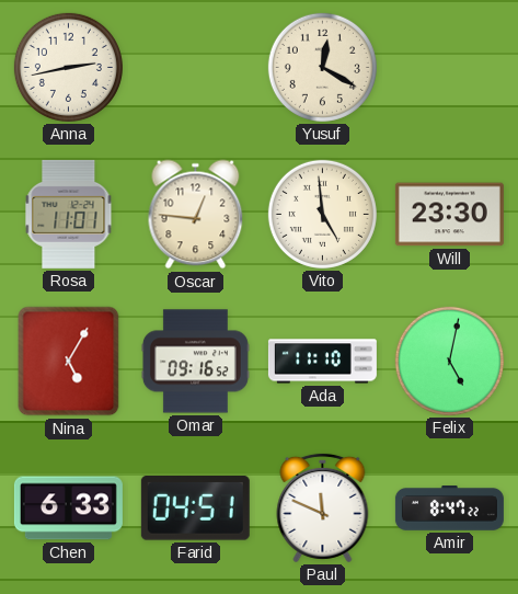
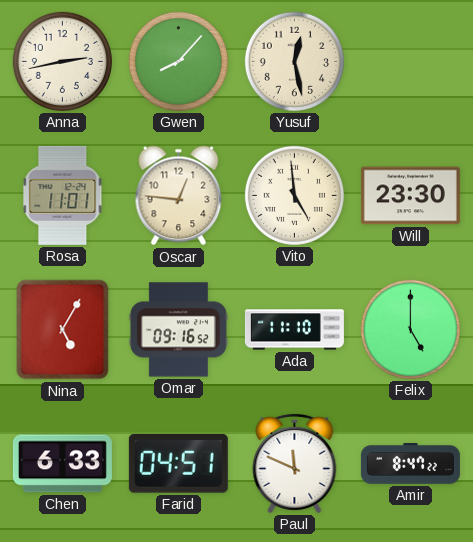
Gwen: none -> 8:07
Yusuf: 12:20 -> 12:28
Felix: 5:02 -> 5:00
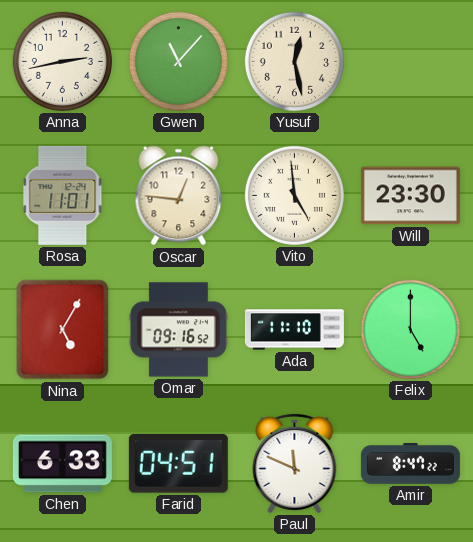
Gwen: 8:07 -> 11:07
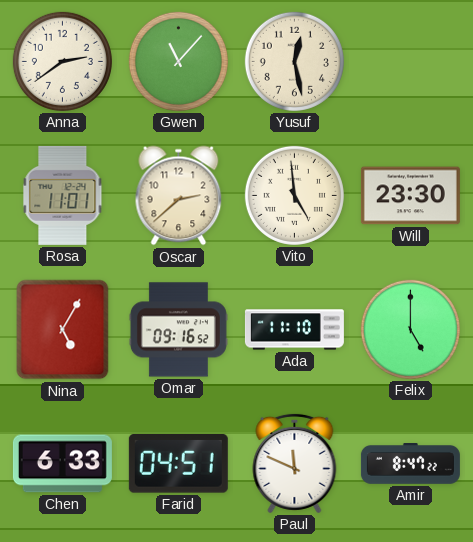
Anna: 2:43 -> 2:39
Oscar: 12:46 -> 2:38
